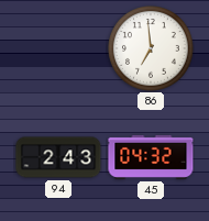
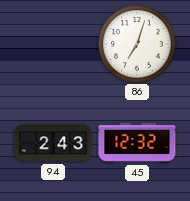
86: 6:59 -> 7:03
45: 04:32 -> 12:32
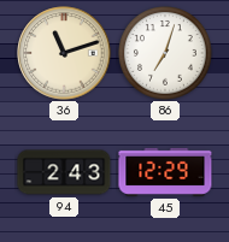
36: none -> 11:12
45: 12:32 -> 12:29
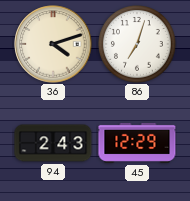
36: 11:12 -> 4:12
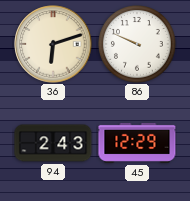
36: 4:12 -> 6:12
86: 7:03 -> 9:49
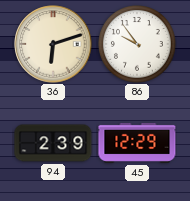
86: 9:49 -> 9:54
94: 2:43 -> 2:39
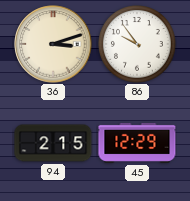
36: 6:12 -> 3:12
94: 2:39 -> 2:15
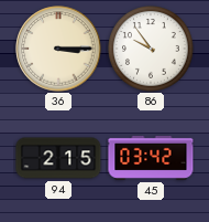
36: 3:12 -> 3:15
45: 12:29 -> 03:42
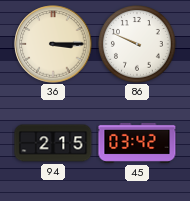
86: 9:54 -> 9:49
